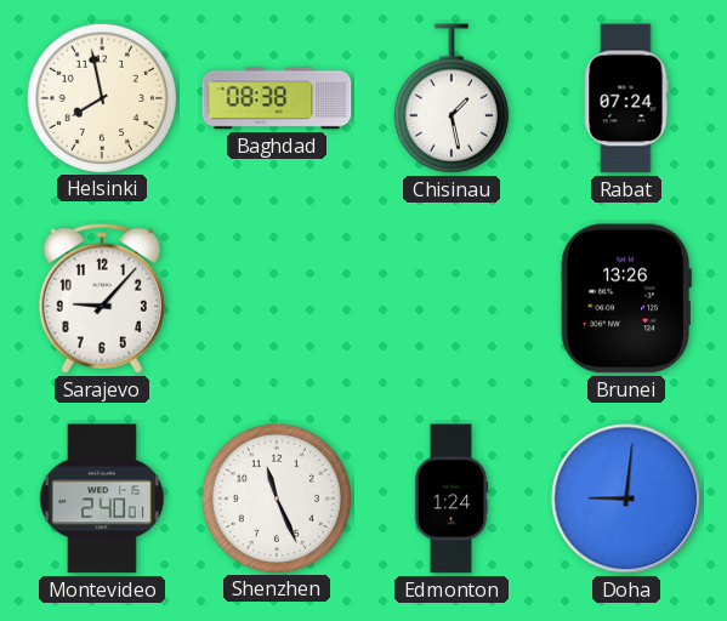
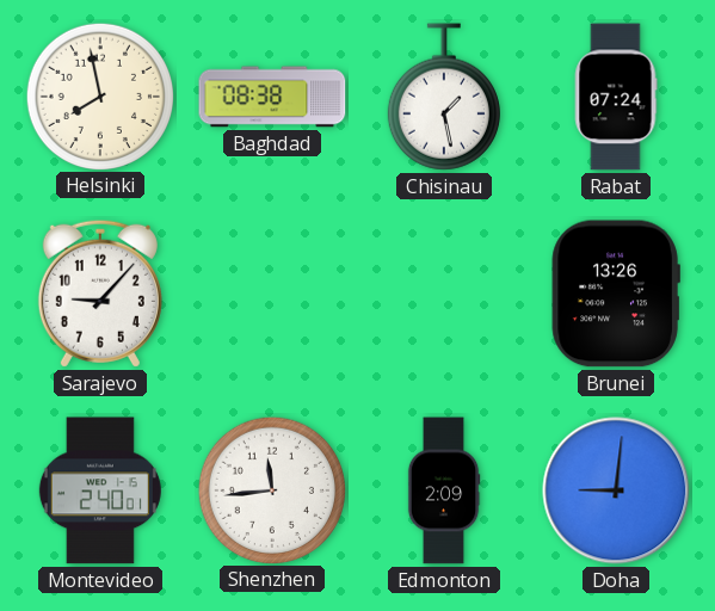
Shenzhen: 11:26 -> 11:44
Edmonton: 1:24 -> 2:09
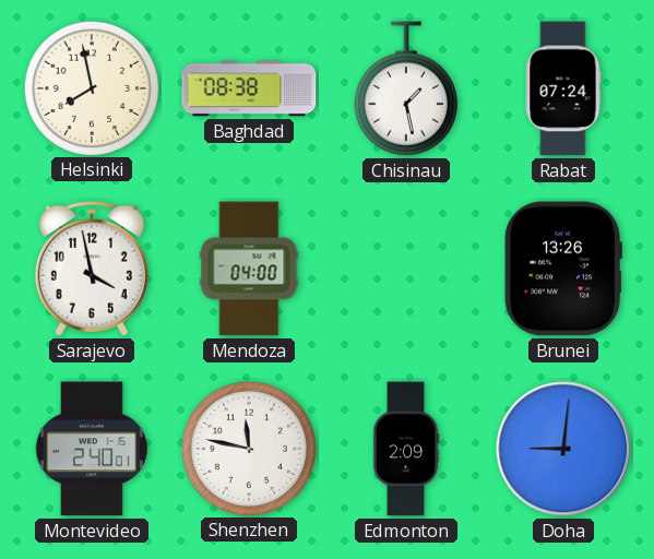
Sarajevo: 9:07 -> 3:58
Mendoza: none -> 04:00
Shenzhen: 11:44 -> 11:47
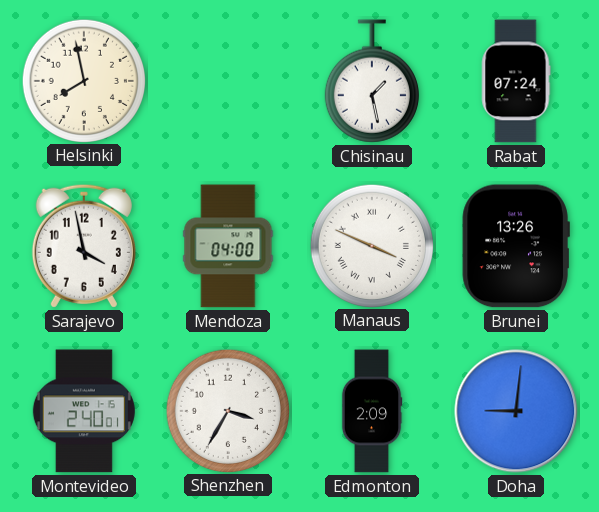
Baghdad: 08:38 -> none
Manaus: none -> 3:49
Shenzhen: 11:47 -> 3:35
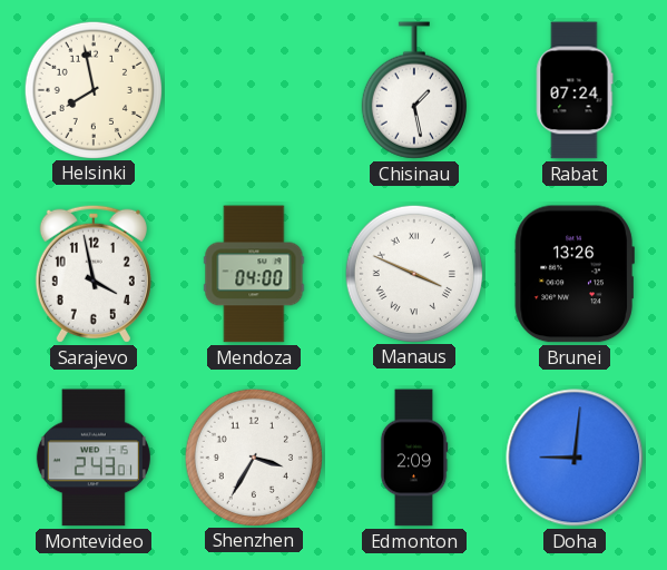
Montevideo: 2:40 -> 2:43
